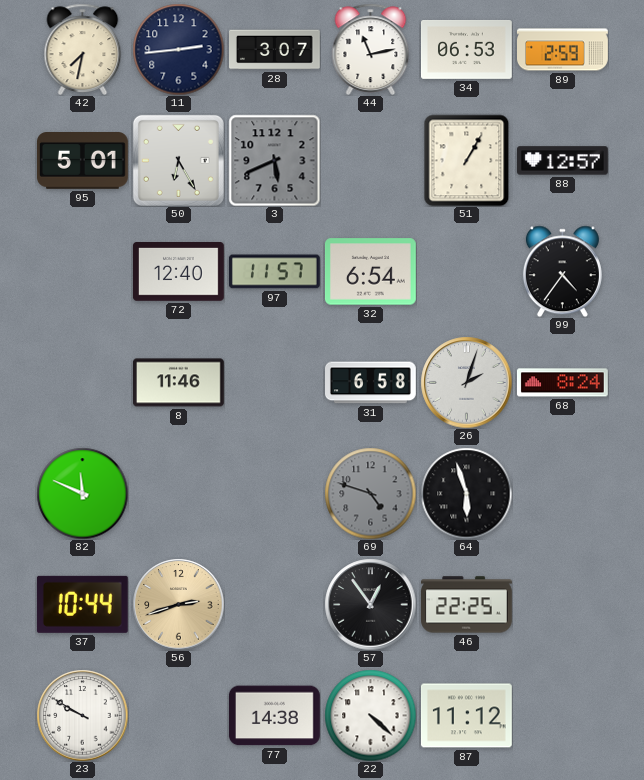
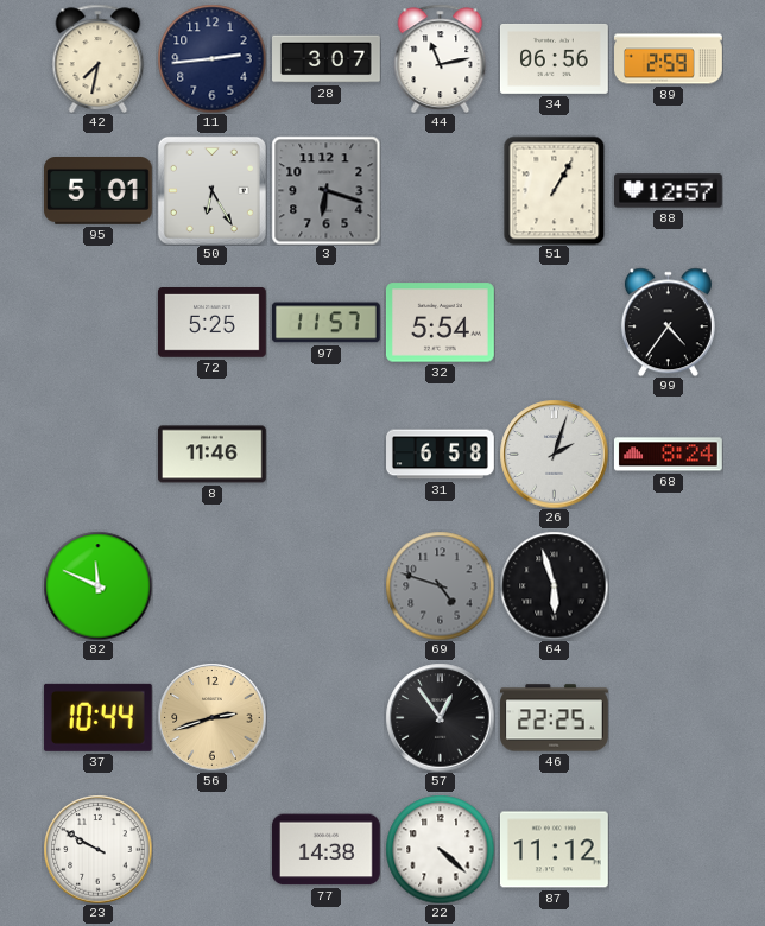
34: 06:53 -> 06:56
3: 5:41 -> 6:18
72: 12:40 -> 5:25
32: 6:54 -> 5:54
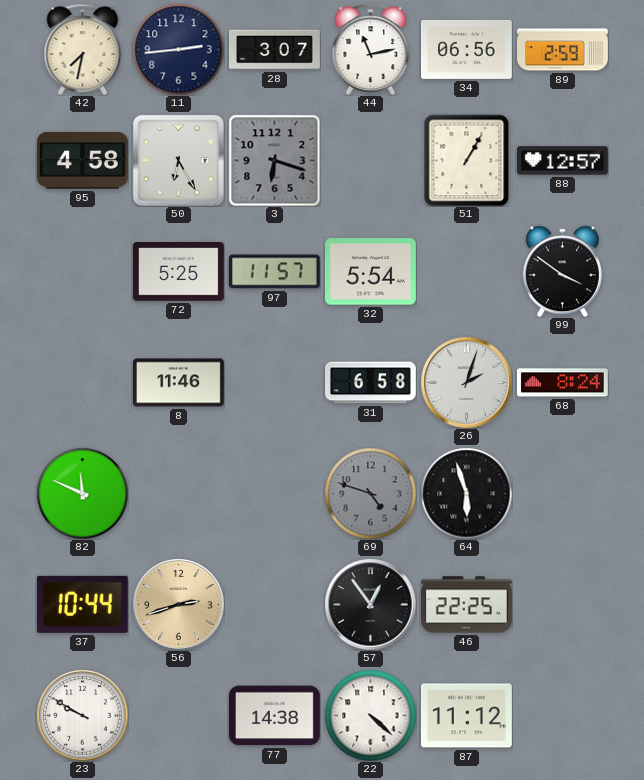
95: 5:01 -> 4:58
99: 4:36 -> 3:51
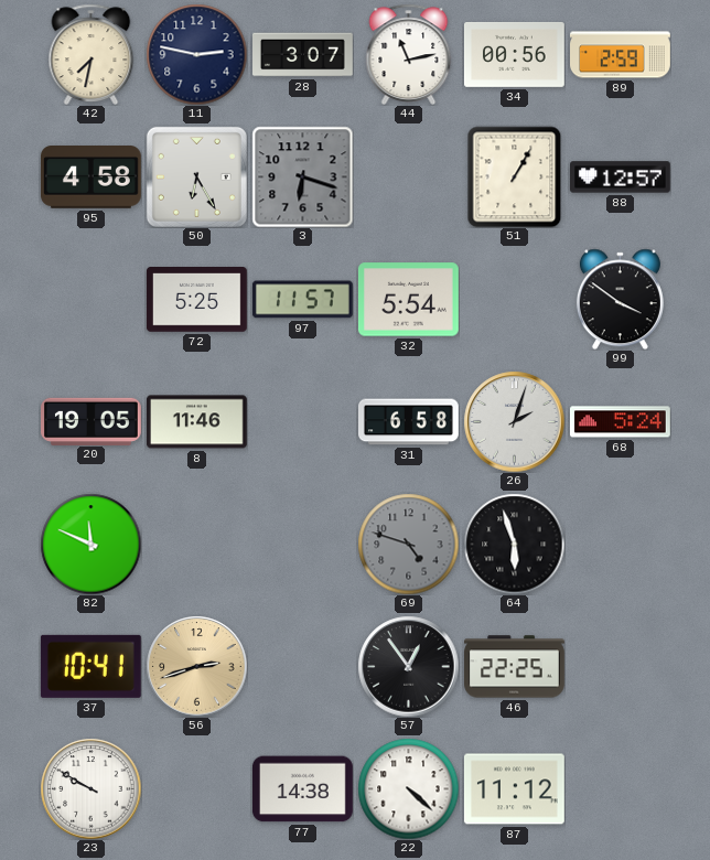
11: 2:44 -> 2:47
34: 06:56 -> 00:56
20: none -> 19:05
68: 8:24 -> 5:24
37: 10:44 -> 10:41
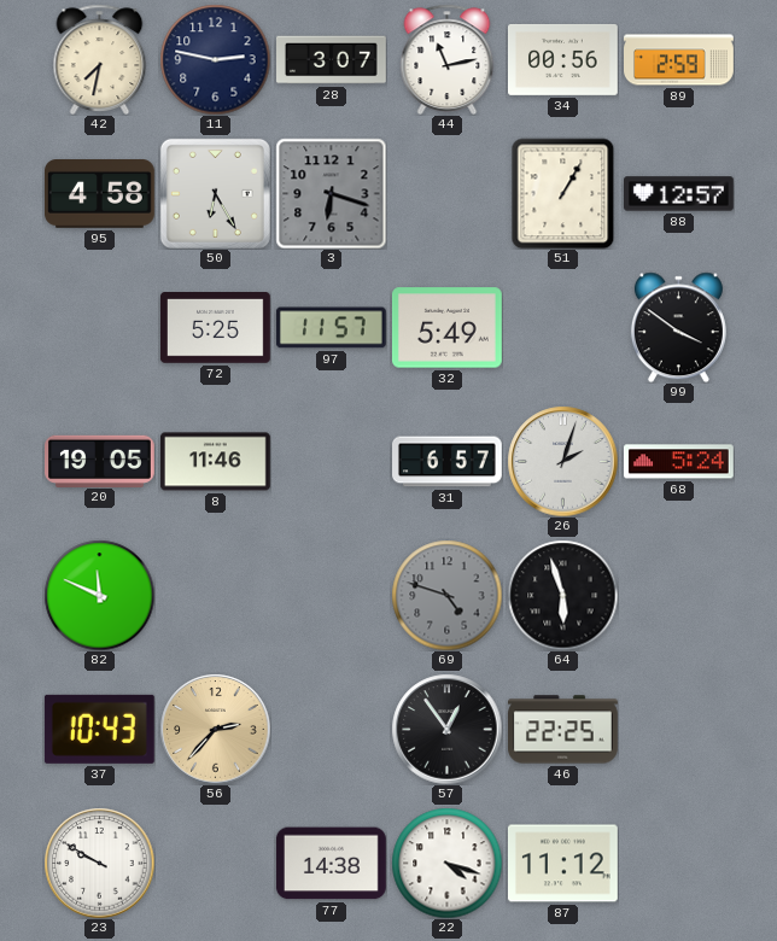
32: 5:54 -> 5:49
31: 6:58 -> 6:57
37: 10:41 -> 10:43
56: 2:42 -> 2:37
22: 4:22 -> 4:18
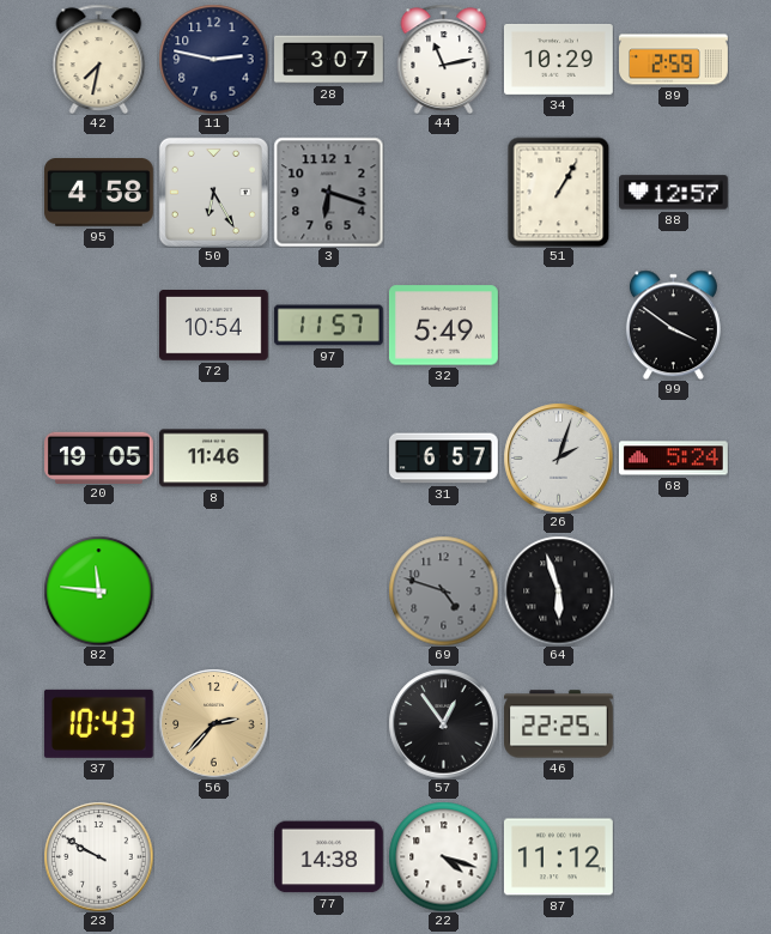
34: 00:56 -> 10:29
72: 5:25 -> 10:54
82: 11:49 -> 11:46
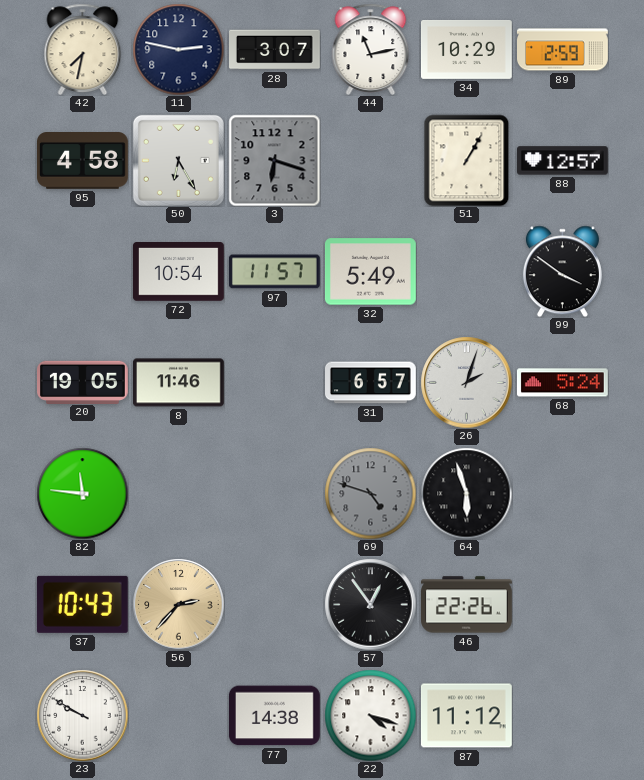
46: 22:25 -> 22:26
